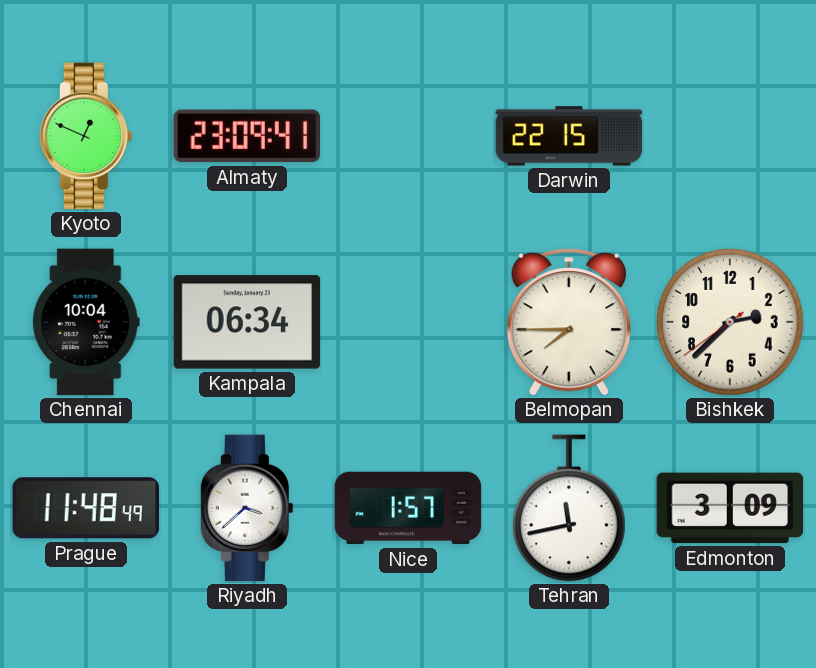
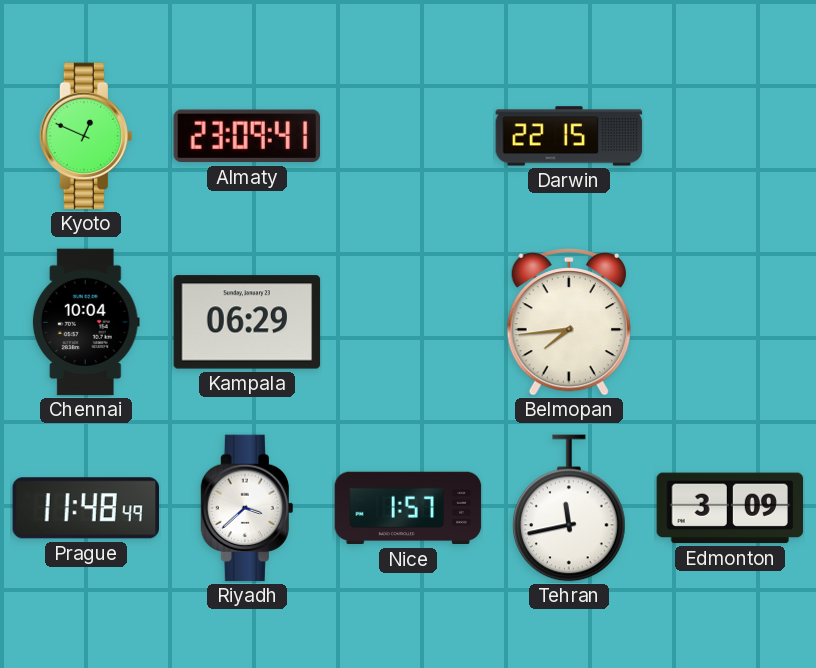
Kampala: 06:34 -> 06:29
Belmopan: 7:45 -> 7:44
Bishkek: 2:37 -> none
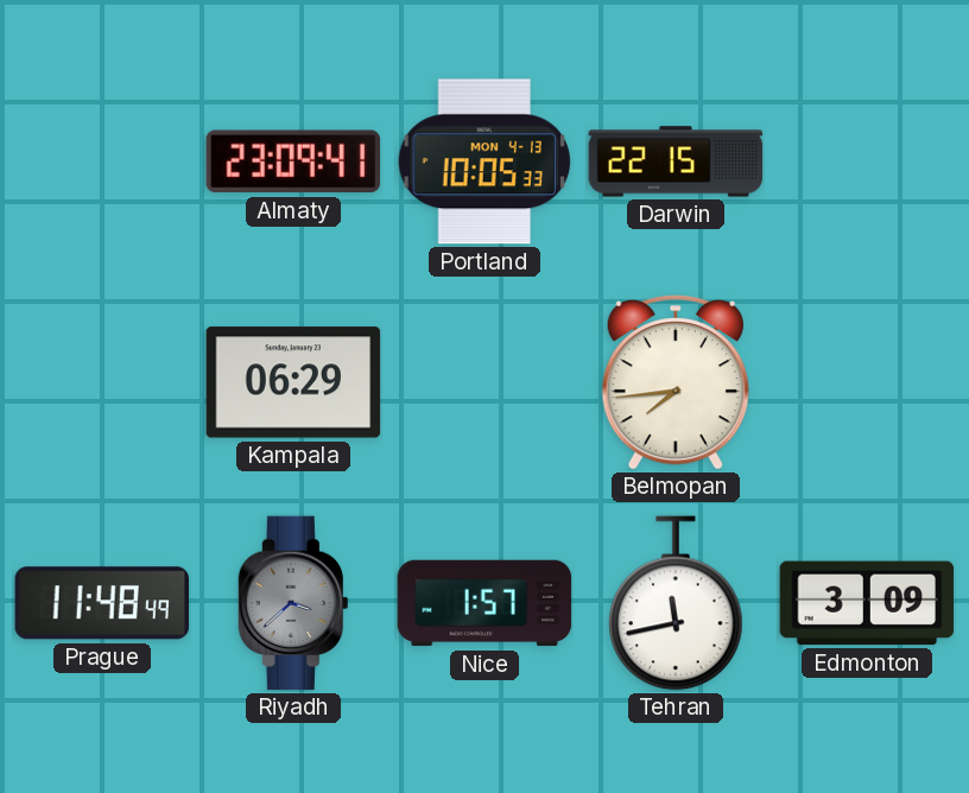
Kyoto: 12:49 -> none
Portland: none -> 10:05
Chennai: 10:04 -> none
Riyadh dial: white -> grey
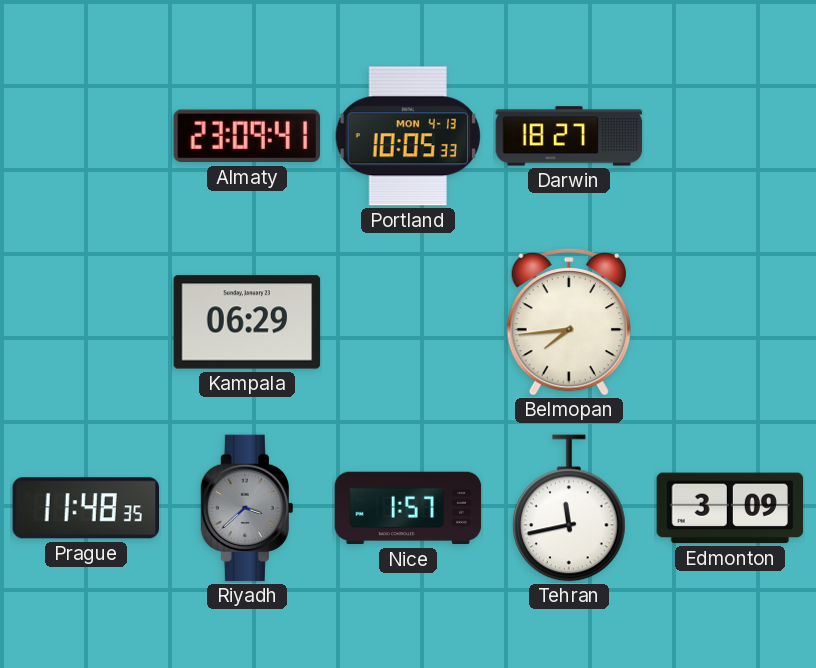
Darwin: 22:15 -> 18:27
Prague: 11:48:49 -> 11:48:35
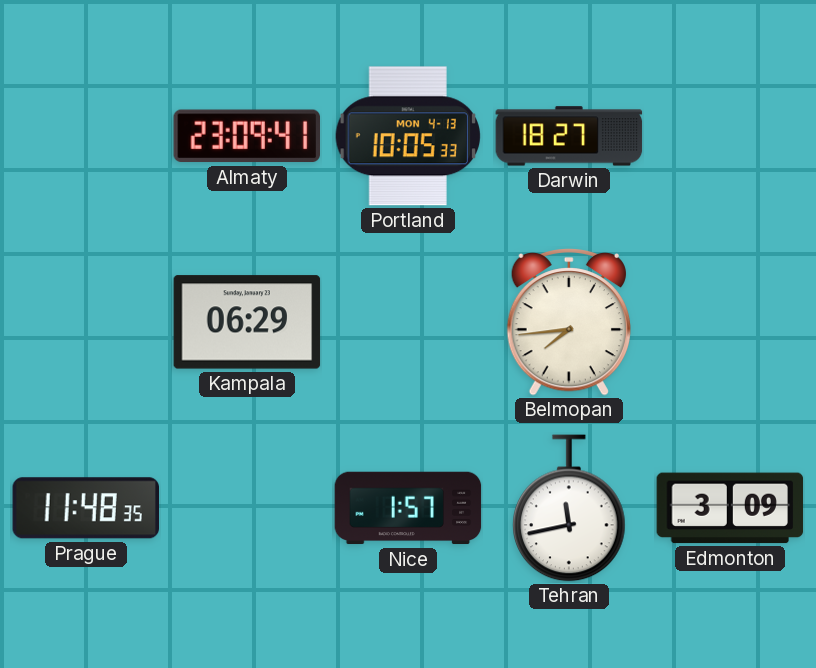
Riyadh: 3:38 -> none
